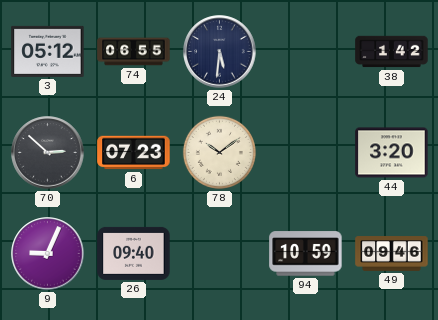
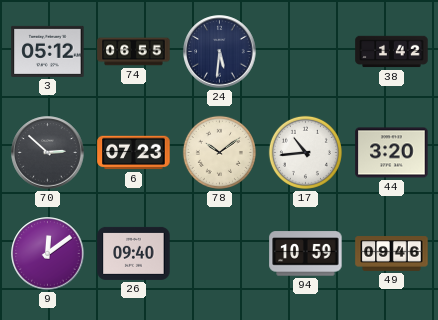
17: none -> 10:44
9: 9:04 -> 12:09
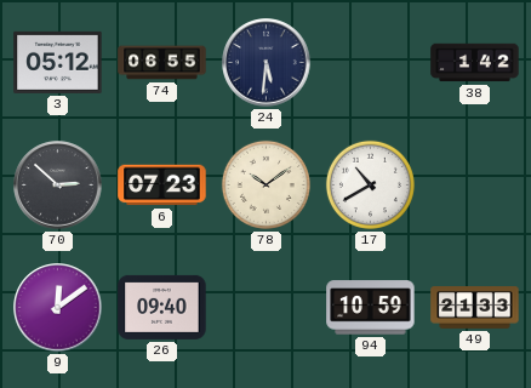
17: 10:44 -> 10:40
44: 3:20 -> none
49: 09:46 -> 21:33
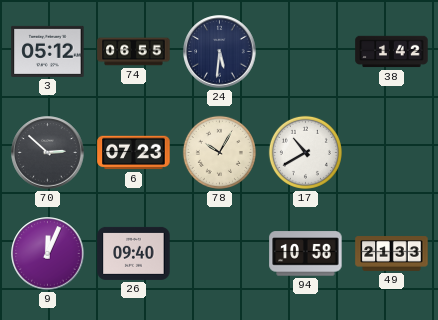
78: 10:09 -> 10:05
9: 12:09 -> 12:04
94: 10:59 -> 10:58
